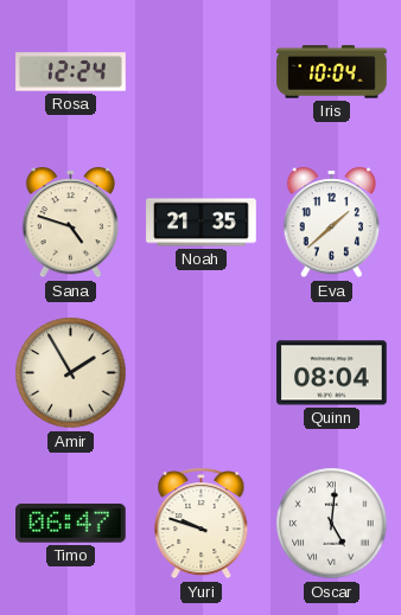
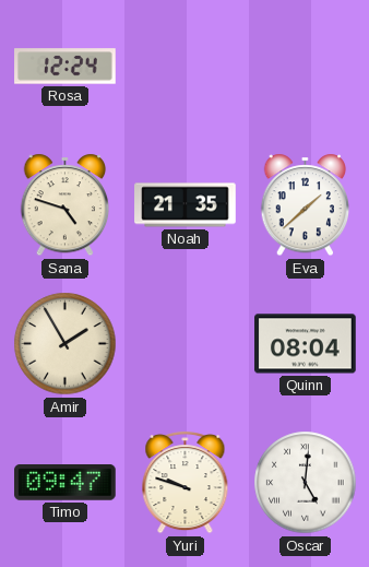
Iris: 10:04 -> none
Timo: 06:47 -> 09:47
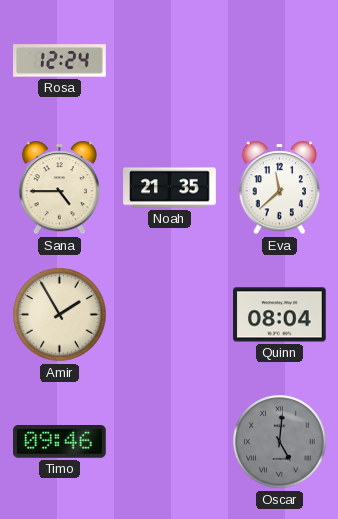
Sana: 4:48 -> 4:45
Eva: 1:38 -> 11:38
Timo: 09:47 -> 09:46
Yuri: 9:48 -> none
Oscar dial: white -> grey
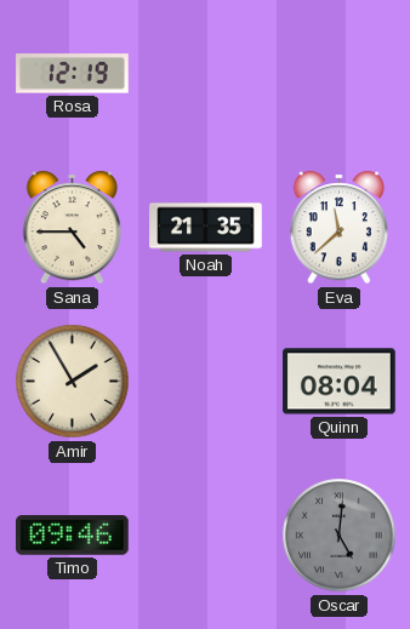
Rosa: 12:24 -> 12:19
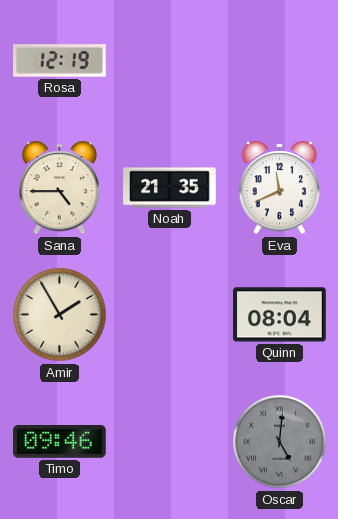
Eva: 11:38 -> 11:41
